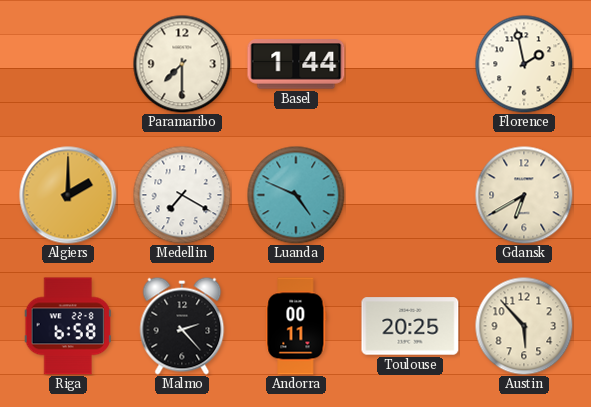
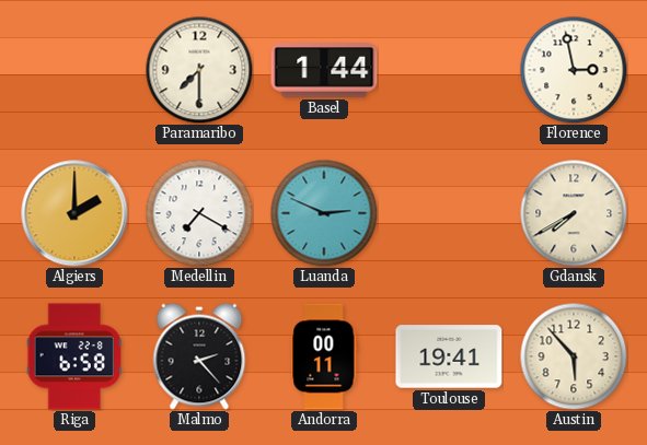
Florence: 1:58 -> 2:58
Luanda: 4:49 -> 2:49
Gdansk: 6:40 -> 7:40
Toulouse: 20:25 -> 19:41
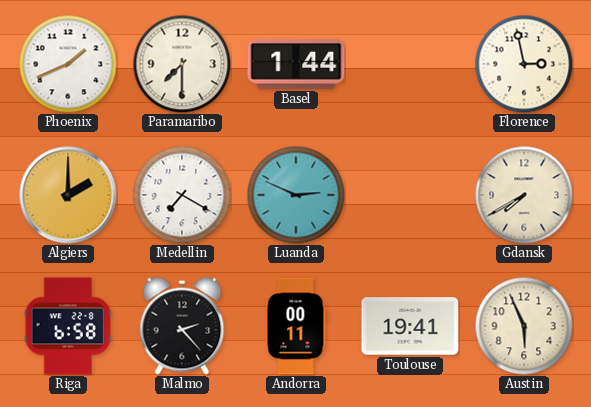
Phoenix: none -> 1:41
Austin: 5:53 -> 5:56
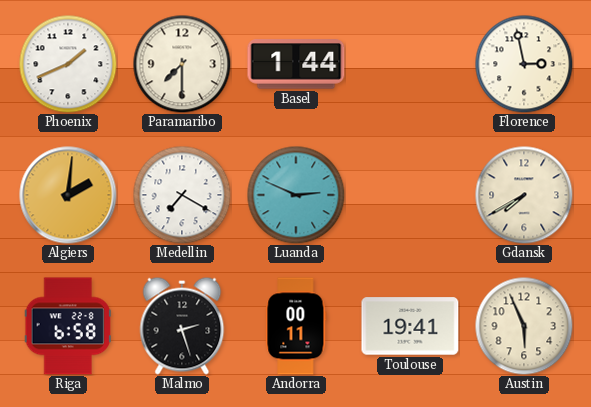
Algiers: 2:00 -> 2:01
Malmo: 2:23 -> 2:27
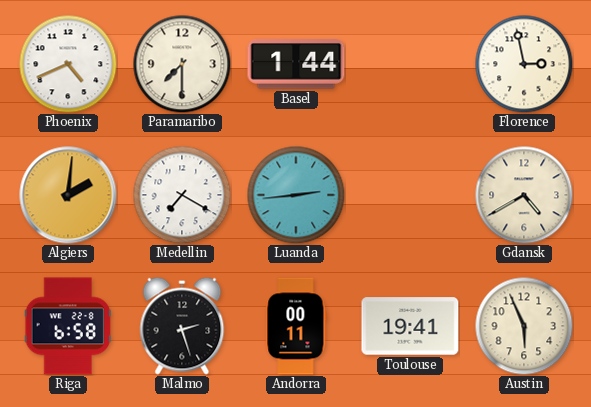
Phoenix: 1:41 -> 4:41
Luanda: 2:49 -> 2:44
Gdansk: 7:40 -> 4:40
